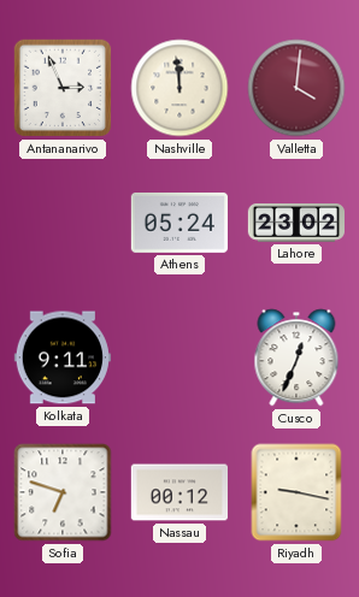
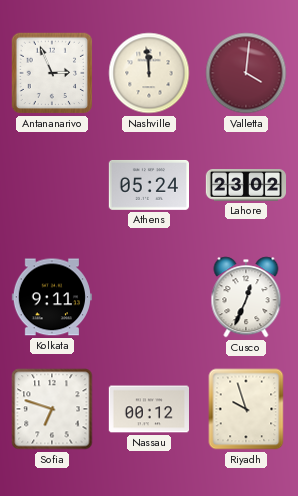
Riyadh: 9:17 -> 9:57
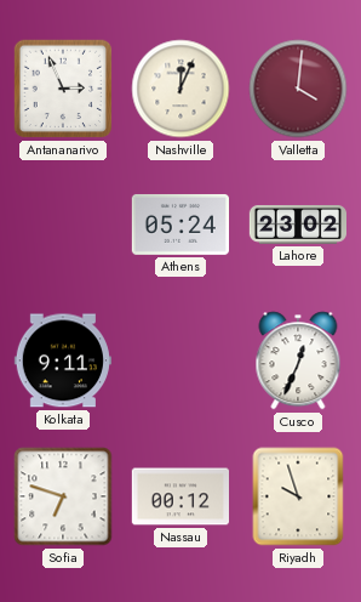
Nashville: 11:59 -> 12:04
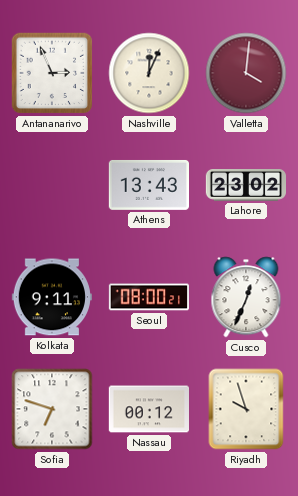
Athens: 05:24 -> 13:43
Seoul: none -> 08:00
